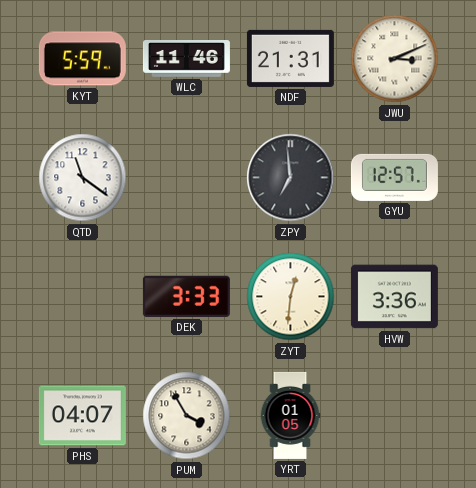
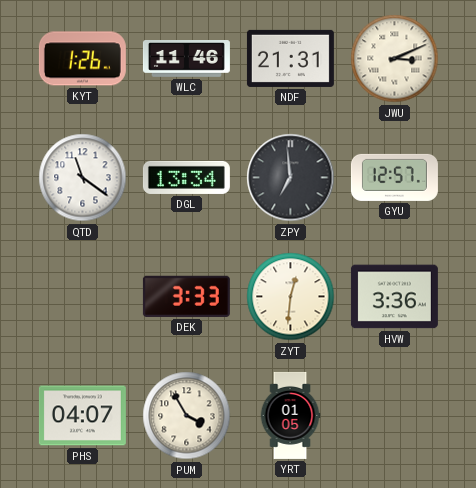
KYT: 5:59 -> 1:26
DGL: none -> 13:34
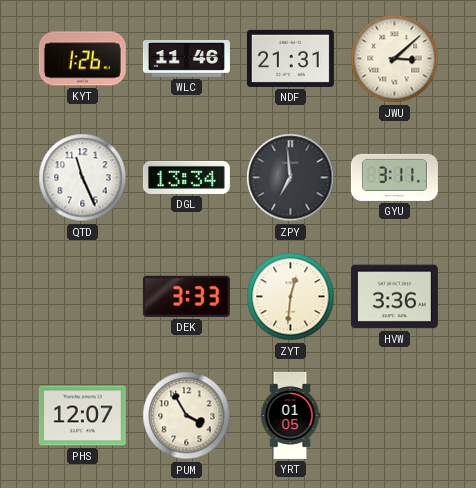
JWU: 3:11 -> 3:08
QTD: 11:21 -> 11:26
GYU: 12:57 -> 3:11
PHS: 04:07 -> 12:07
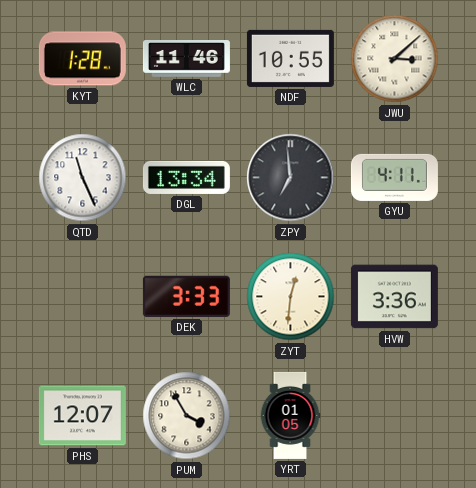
KYT: 1:26 -> 1:28
NDF: 21:31 -> 10:55
GYU: 3:11 -> 4:11
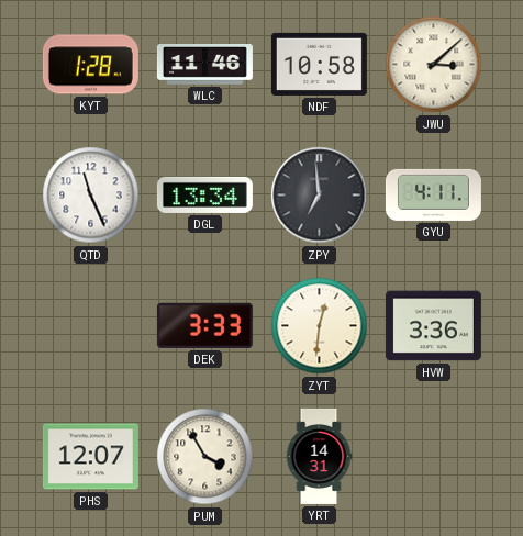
NDF: 10:55 -> 10:58
YRT: 01:05 -> 14:31
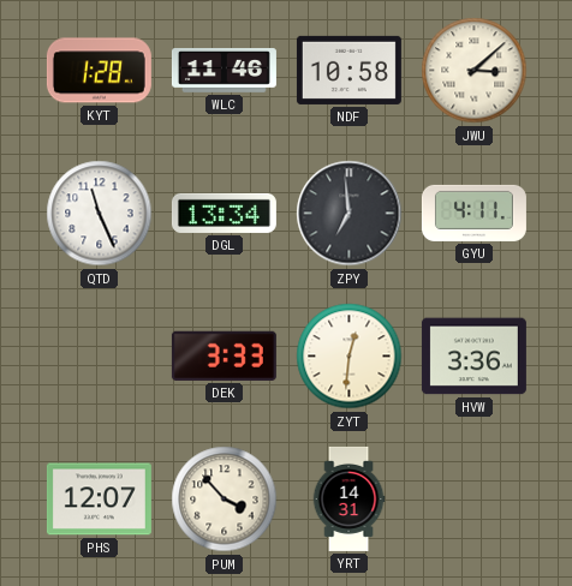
PUM: 3:55 -> 3:53
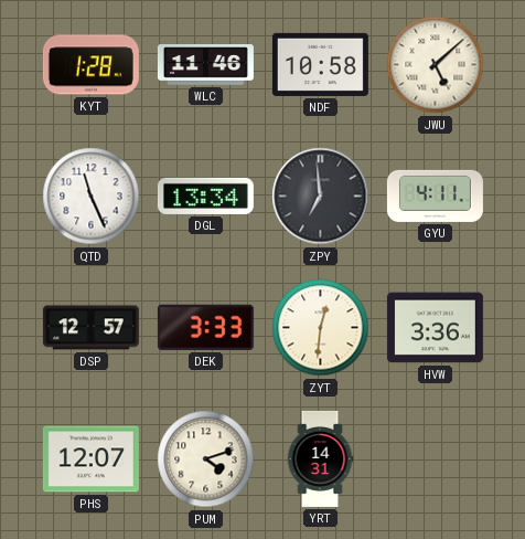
JWU: 3:08 -> 5:08
DSP: none -> 12:57
PUM: 3:53 -> 4:12
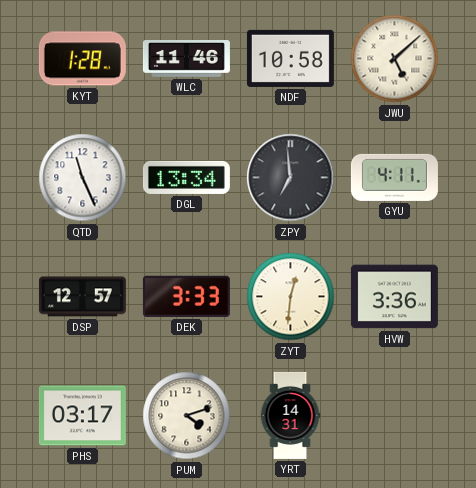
PHS: 12:07 -> 03:17
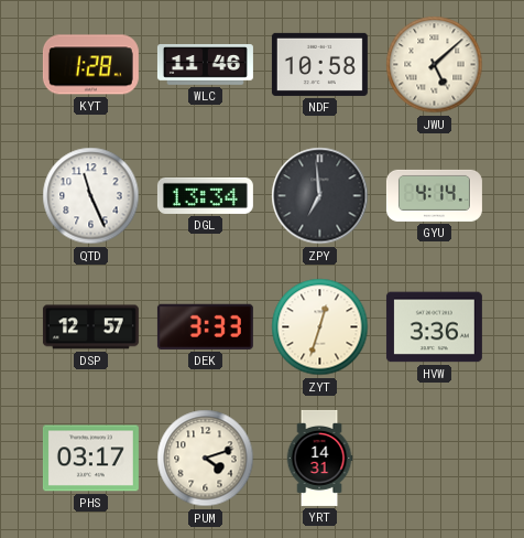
GYU: 4:11 -> 4:14
ZYT: 12:31 -> 12:33
